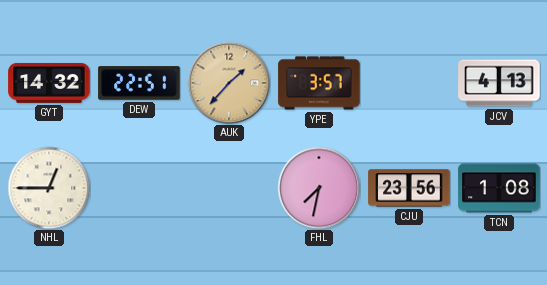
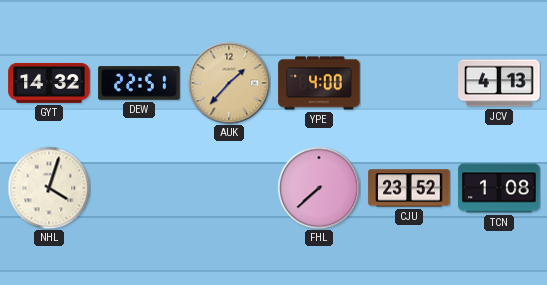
YPE: 3:57 -> 4:00
NHL: 12:45 -> 4:03
FHL: 7:32 -> 7:38
CJU: 23:56 -> 23:52
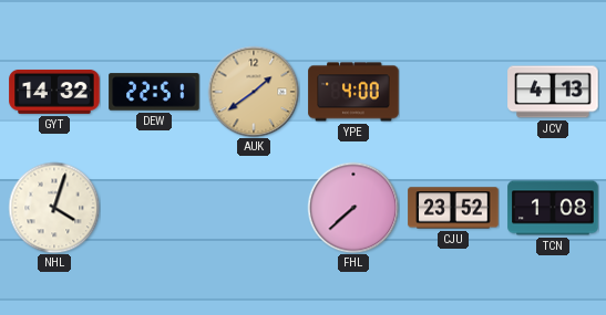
AUK: 1:37 -> 1:39
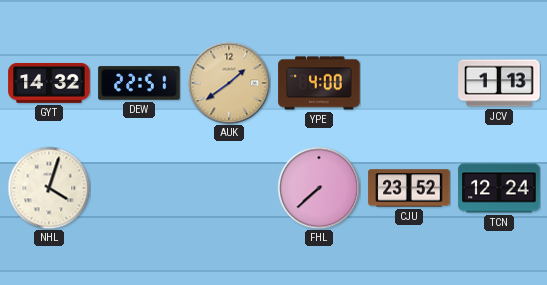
JCV: 4:13 -> 1:13
TCN: 1:08 -> 12:24
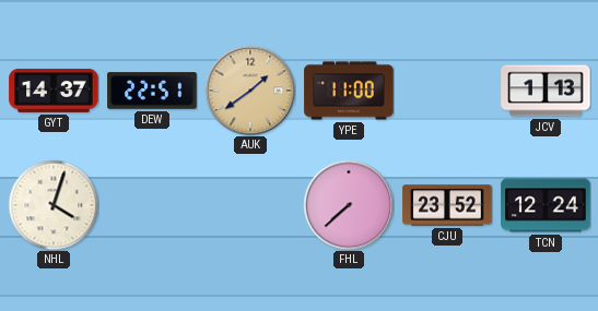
GYT: 14:32 -> 14:37
YPE: 4:00 -> 11:00
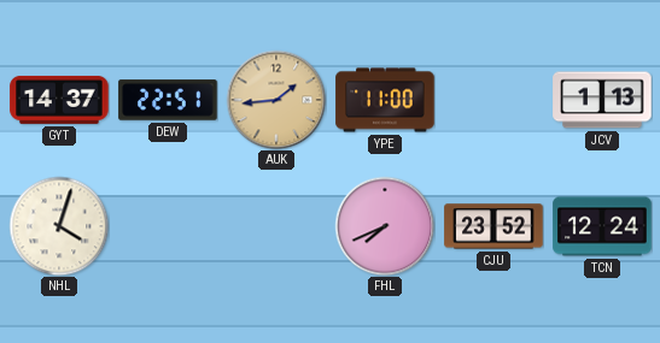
AUK: 1:39 -> 1:44
FHL: 7:38 -> 7:41
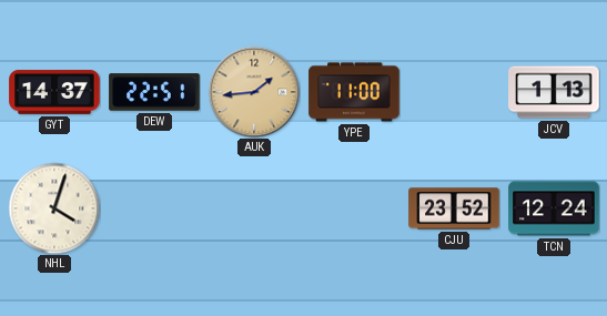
FHL: 7:41 -> none
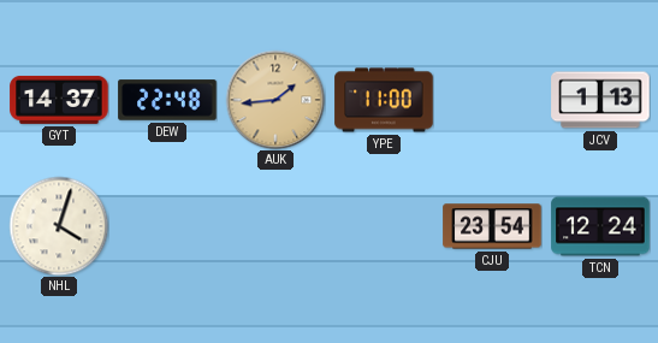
DEW: 22:51 -> 22:48
CJU: 23:52 -> 23:54
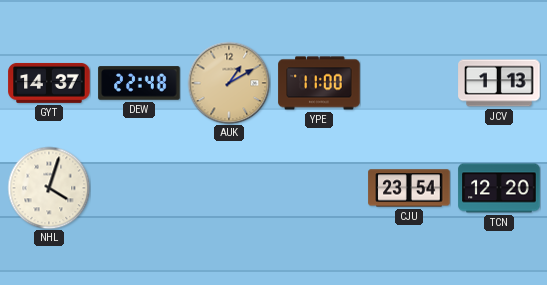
AUK: 1:44 -> 1:10
TCN: 12:24 -> 12:20
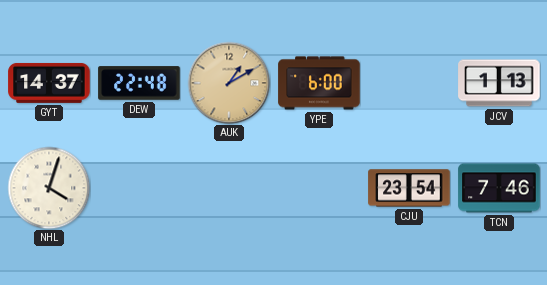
YPE: 11:00 -> 6:00
TCN: 12:20 -> 7:46
